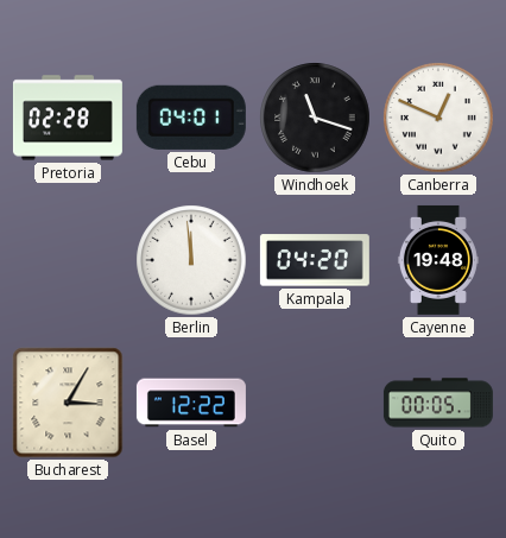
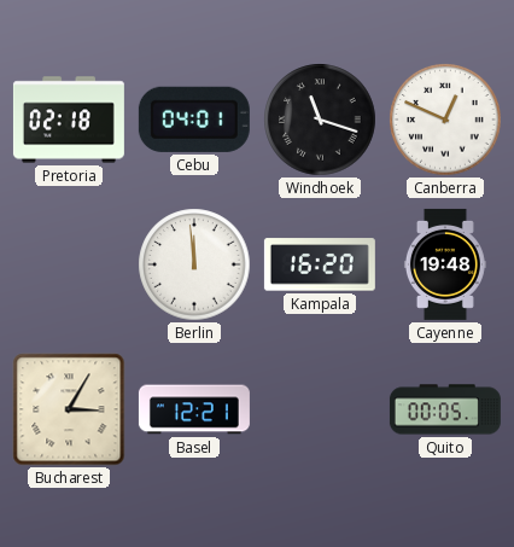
Pretoria: 02:28 -> 02:18
Kampala: 04:20 -> 16:20
Basel: 12:22 -> 12:21
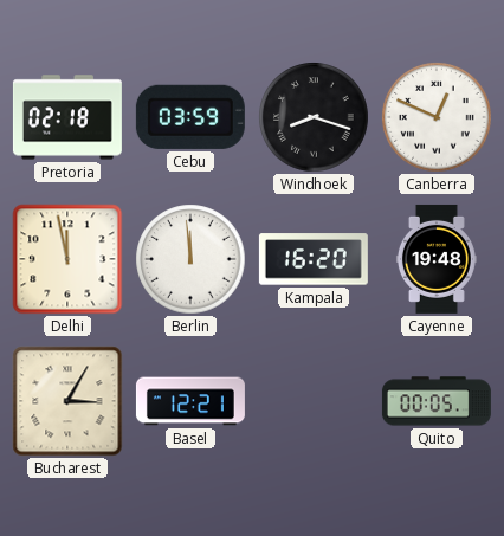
Cebu: 04:01 -> 03:59
Windhoek: 11:18 -> 8:18
Delhi: none -> 11:58
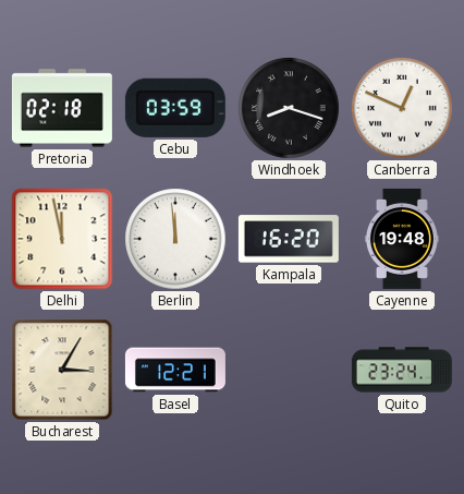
Quito: 00:05 -> 23:24
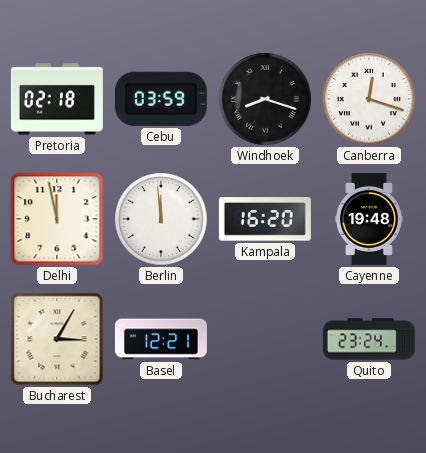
Canberra: 12:49 -> 12:18
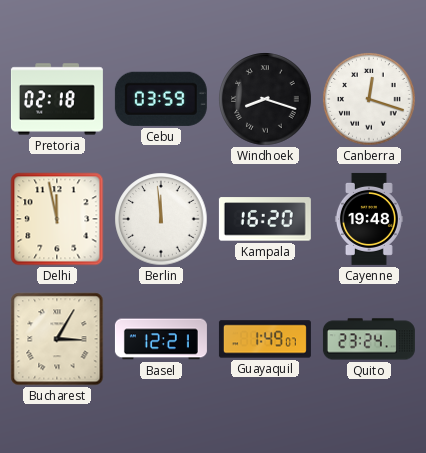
Guayaquil: none -> 1:49
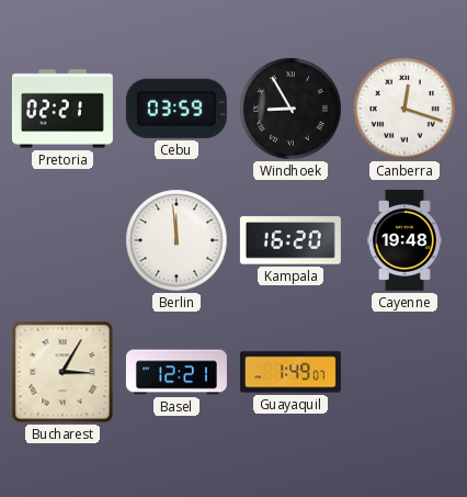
Pretoria: 02:18 -> 02:21
Windhoek: 8:18 -> 8:55
Delhi: 11:58 -> none
Quito: 23:24 -> none
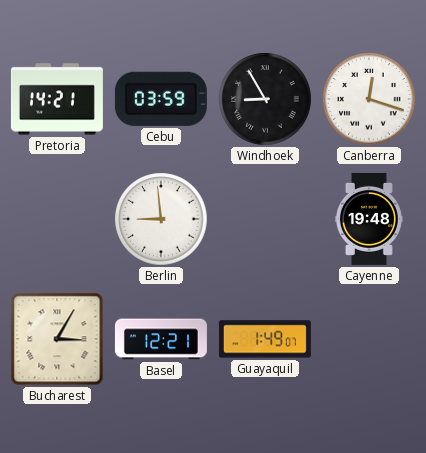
Pretoria: 02:21 -> 14:21
Berlin: 11:59 -> 8:59
Kampala: 16:20 -> none
